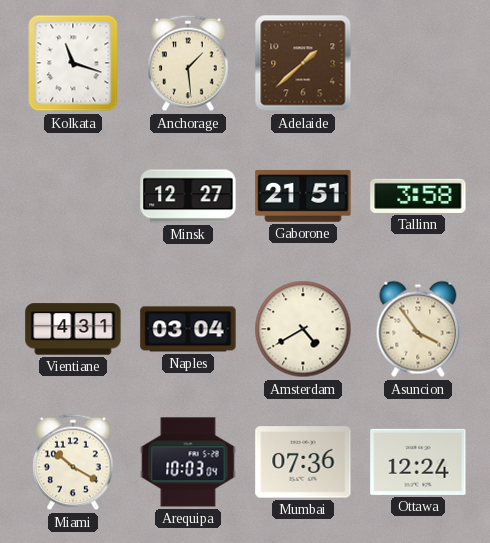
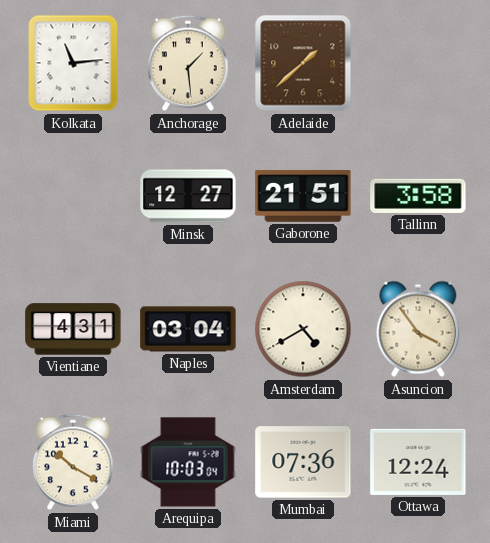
Kolkata: 11:18 -> 11:14
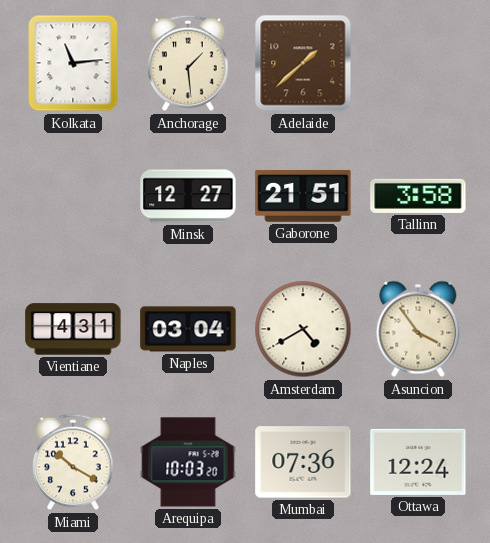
Arequipa: 10:03:04 -> 10:03:20
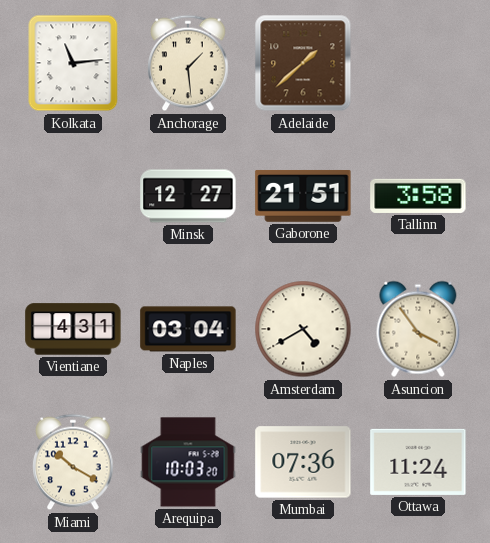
Ottawa: 12:24 -> 11:24
